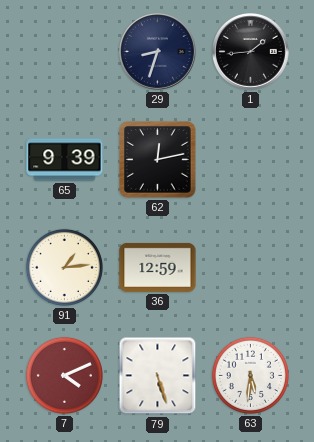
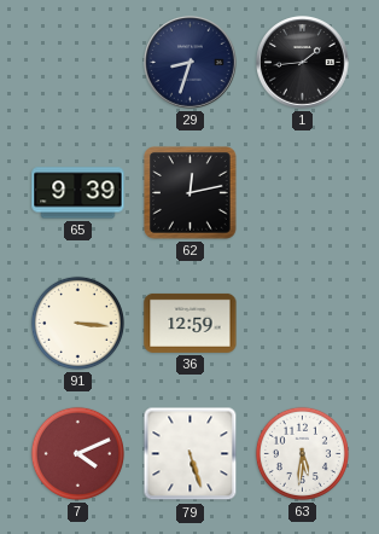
91: 1:14 -> 3:16
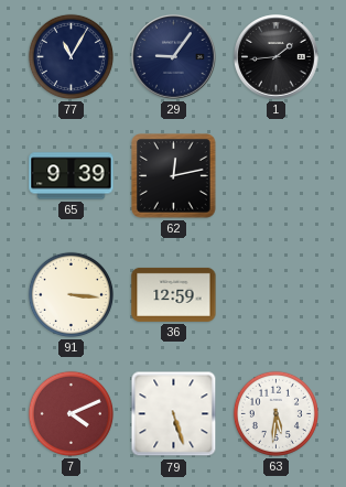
77: none -> 11:05
29: 8:33 -> 9:06
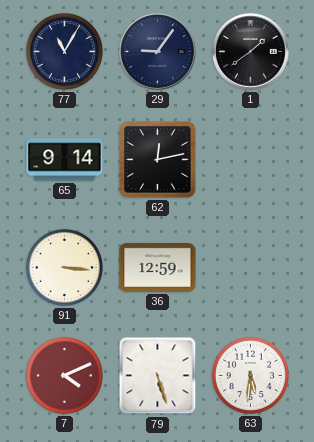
1: 1:44 -> 1:39
65: 9:39 -> 9:14
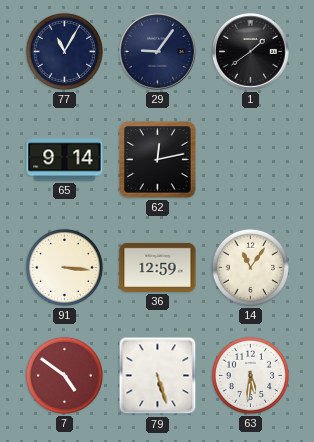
14: none -> 11:06
7: 4:11 -> 4:51
